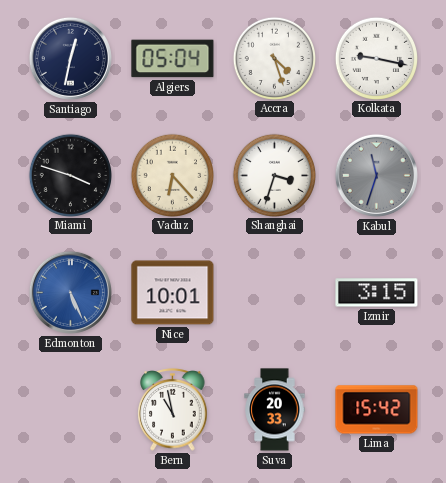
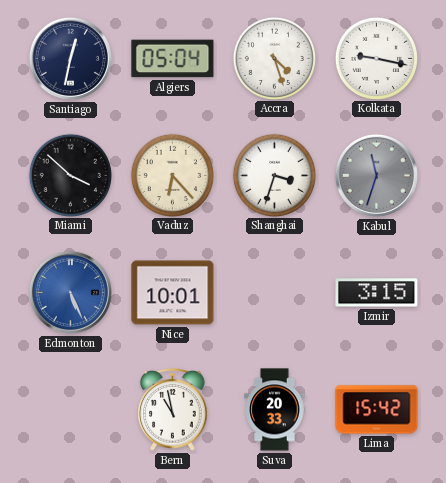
Miami: 3:48 -> 3:52
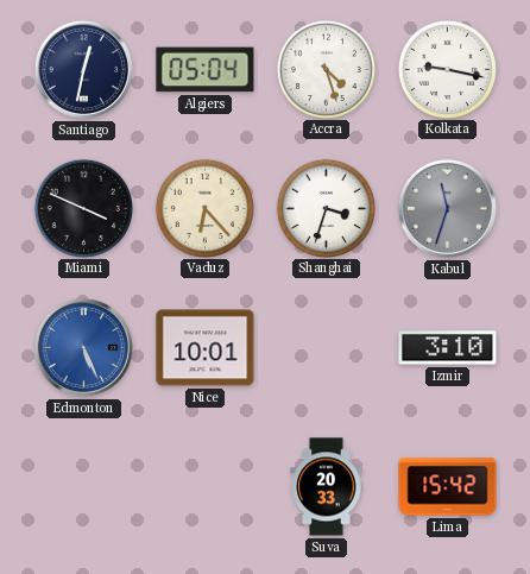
Miami: 3:52 -> 3:49
Izmir: 3:15 -> 3:10
Bern: 10:58 -> none
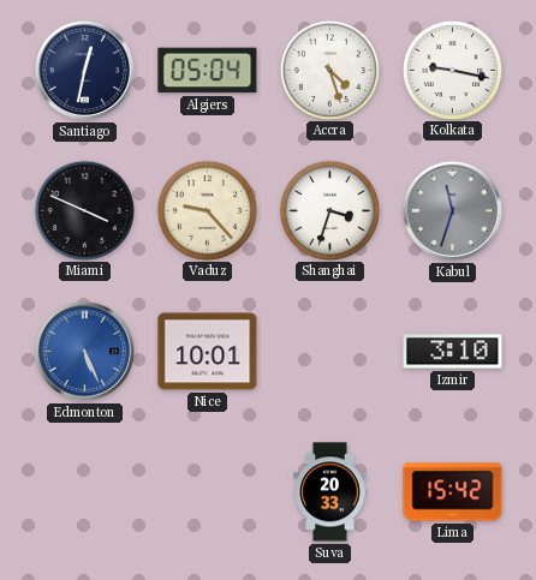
Vaduz: 6:23 -> 9:23
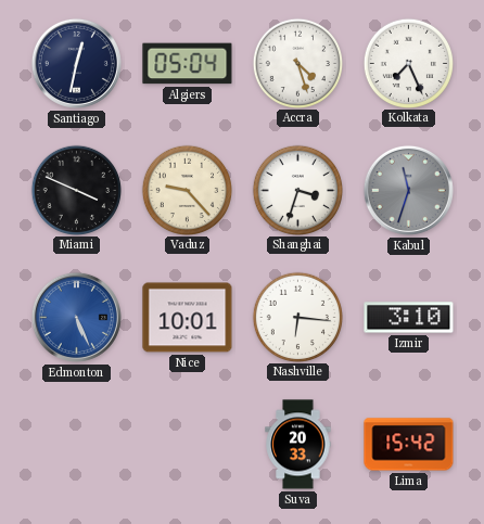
Kolkata: 9:17 -> 7:26
Nashville: none -> 6:16
